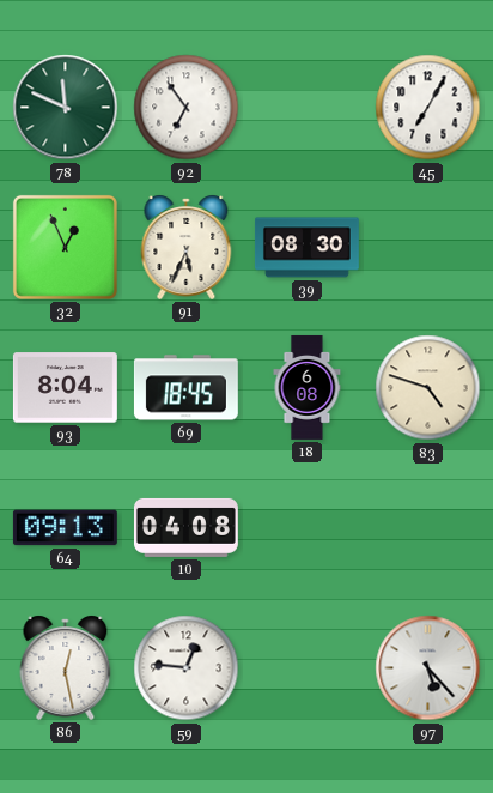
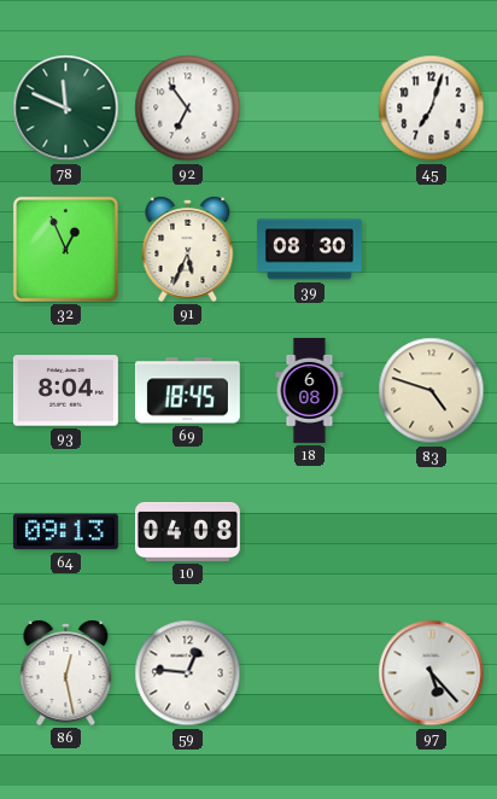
45: 7:05 -> 7:03
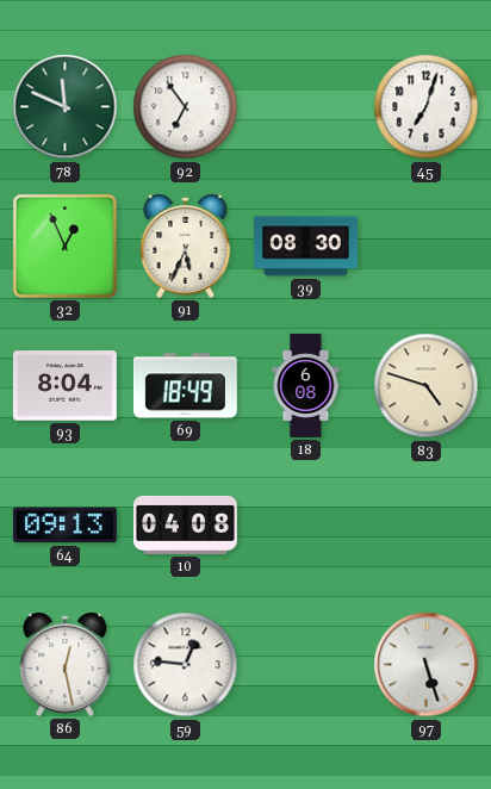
69: 18:45 -> 18:49
97: 5:23 -> 5:27
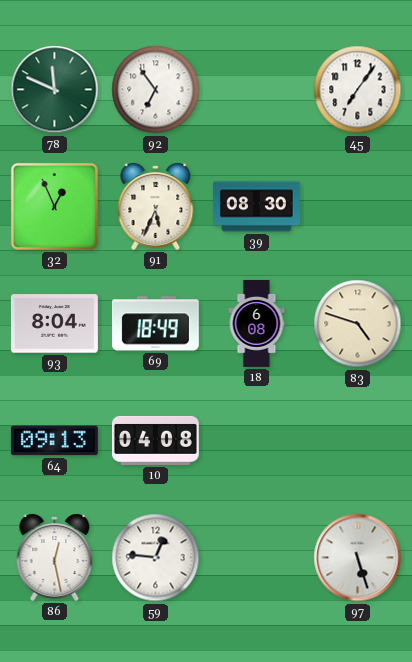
45: 7:03 -> 7:06
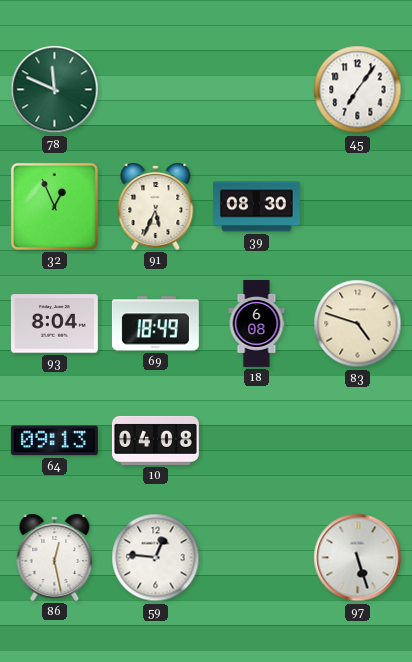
92: 6:54 -> none
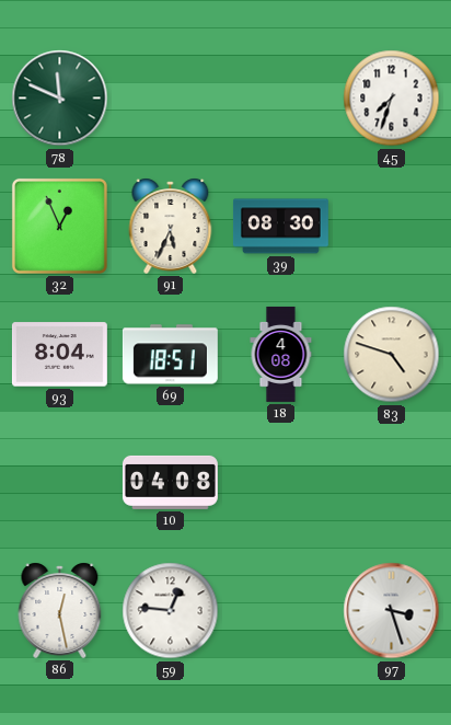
45: 7:06 -> 7:33
69: 18:49 -> 18:51
18: 6:08 -> 4:08
64: 09:13 -> none
97: 5:27 -> 3:27
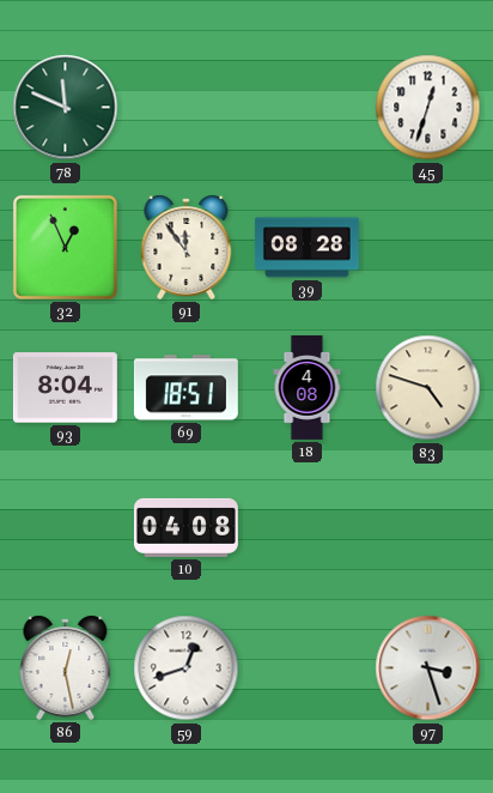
45: 7:33 -> 12:33
91: 5:34 -> 11:54
39: 08:30 -> 08:28
59: 12:46 -> 12:42
